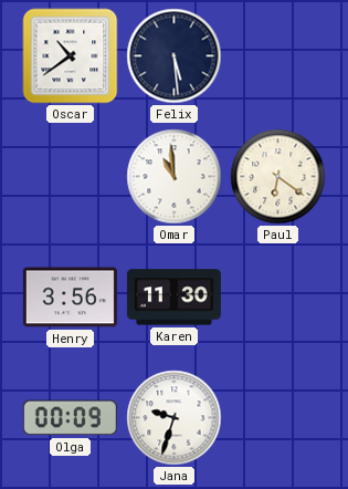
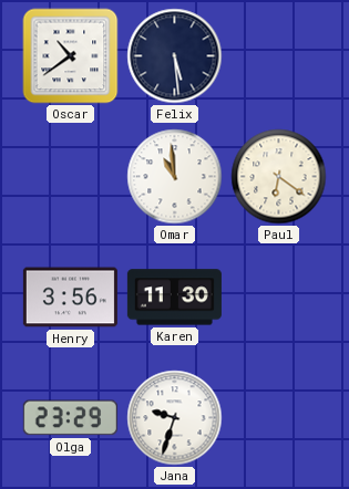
Olga: 00:09 -> 23:29
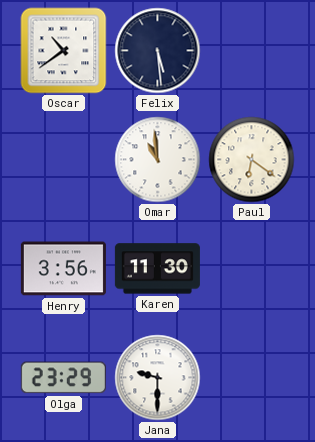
Jana: 9:33 -> 9:30
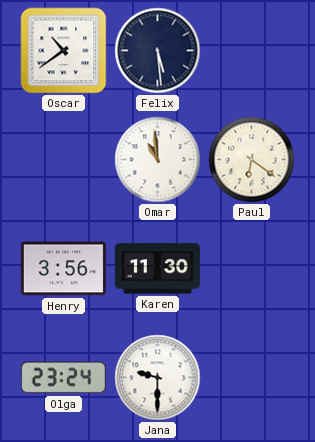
Olga: 23:29 -> 23:24
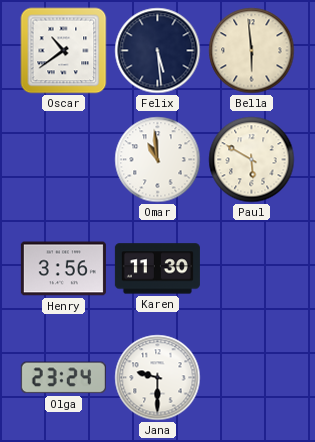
Bella: none -> 5:59
Paul: 6:21 -> 5:50
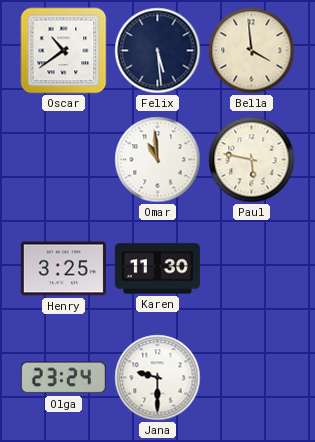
Bella: 5:59 -> 3:59
Paul: 5:50 -> 5:47
Henry: 3:56 -> 3:25
